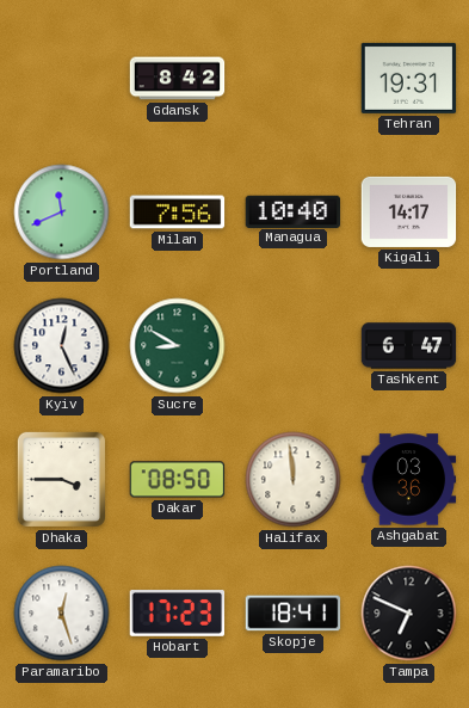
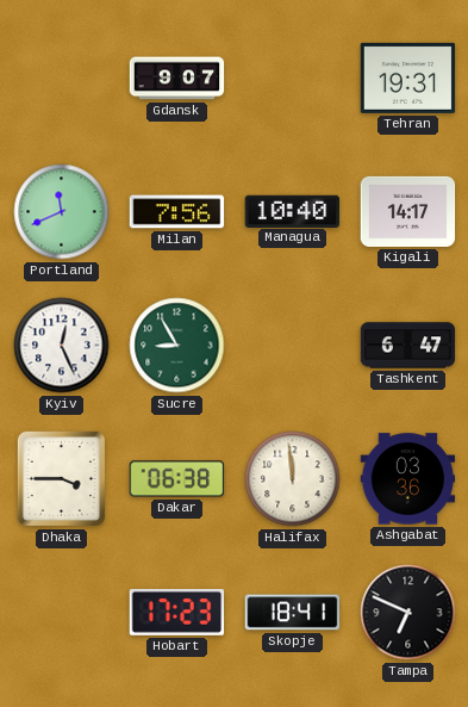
Gdansk: 8:42 -> 9:07
Sucre: 8:50 -> 8:55
Dakar: 08:50 -> 06:38
Paramaribo: 12:27 -> none
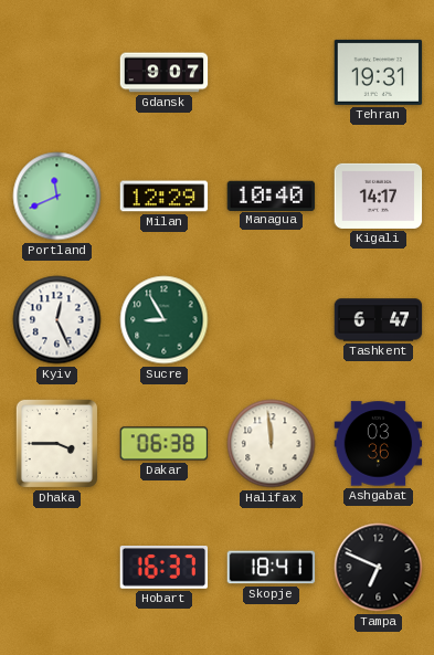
Milan: 7:56 -> 12:29
Hobart: 17:23 -> 16:37
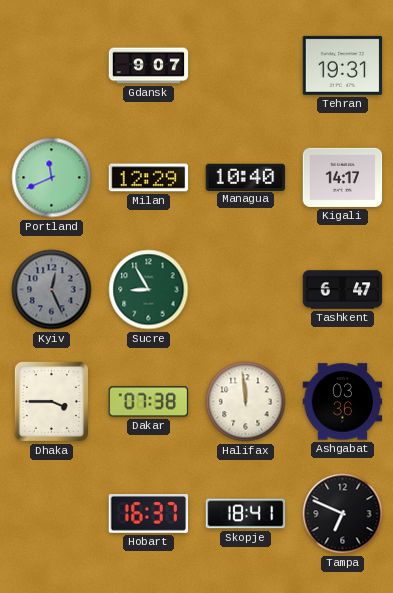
Kyiv dial: white -> grey
Dakar: 06:38 -> 07:38
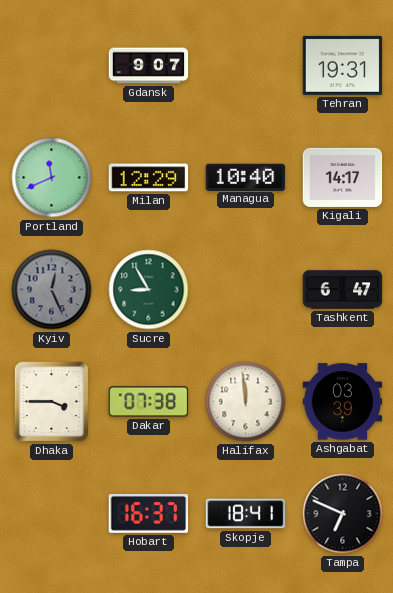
Ashgabat: 03:36 -> 03:39
